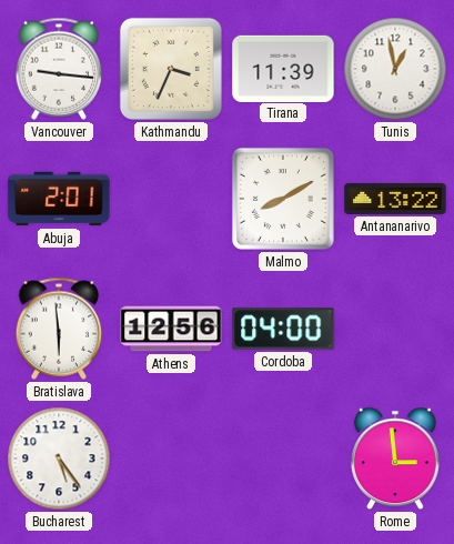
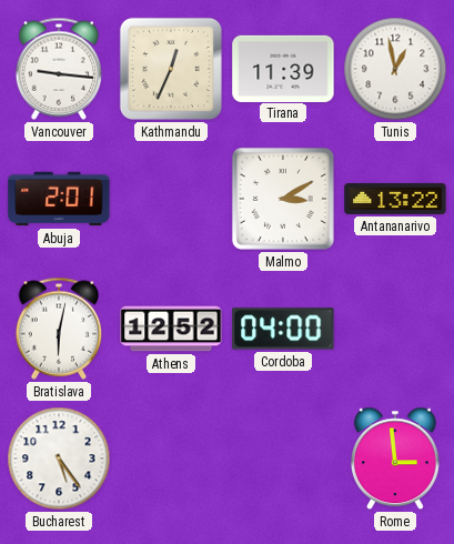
Kathmandu: 3:34 -> 12:34
Malmo: 8:10 -> 3:10
Bratislava: 5:59 -> 6:02
Athens: 12:56 -> 12:52
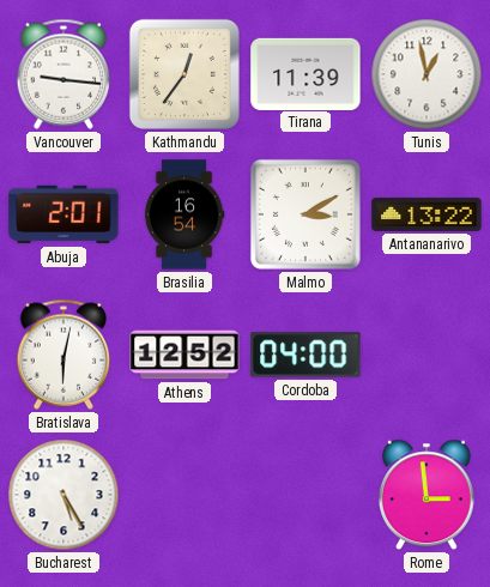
Kathmandu: 12:34 -> 12:36
Brasilia: none -> 16:54
Bucharest: 5:24 -> 5:25
